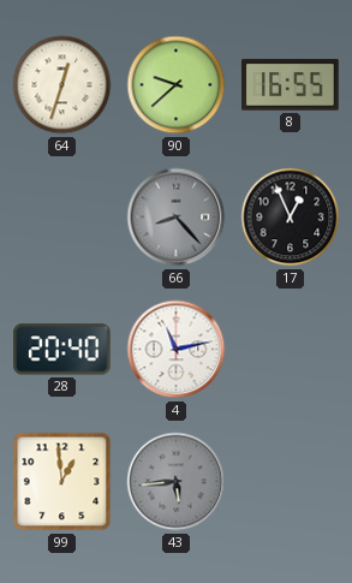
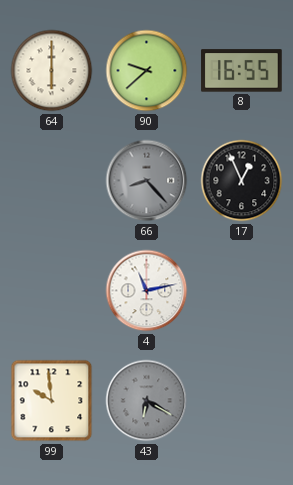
64: 12:33 -> 6:00
28: 20:40 -> none
99: 12:59 -> 9:59
43: 5:44 -> 6:20
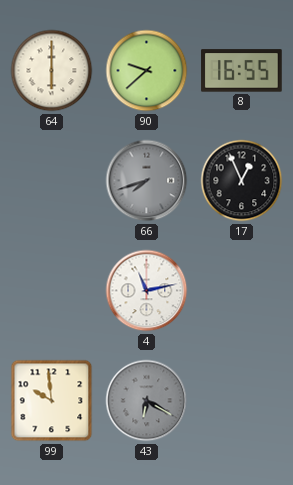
66: 8:23 -> 7:42
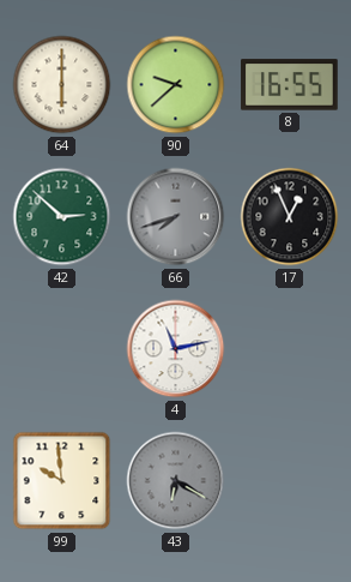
42: none -> 2:52
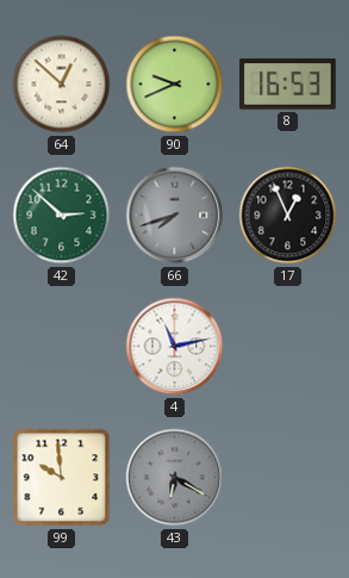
64: 6:00 -> 12:52
90: 9:38 -> 9:41
8: 16:55 -> 16:53
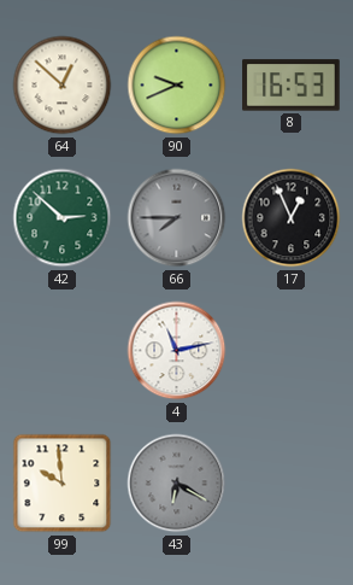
66: 7:42 -> 7:45
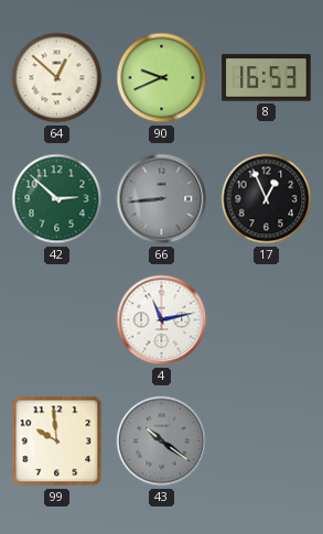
66: 7:45 -> 8:44
43: 6:20 -> 10:21
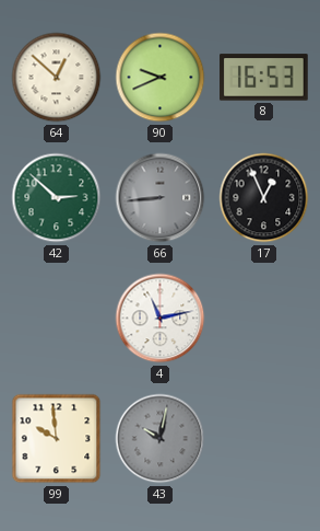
43: 10:21 -> 10:02
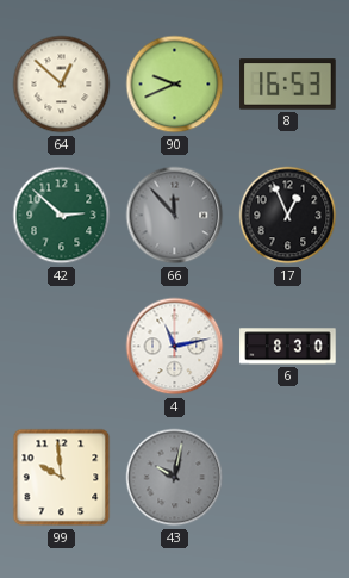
66: 8:44 -> 11:53
6: none -> 8:30
